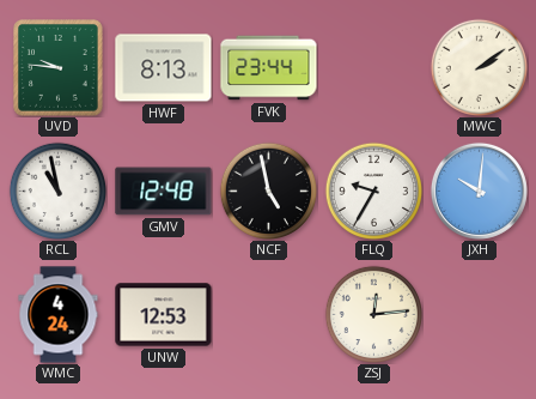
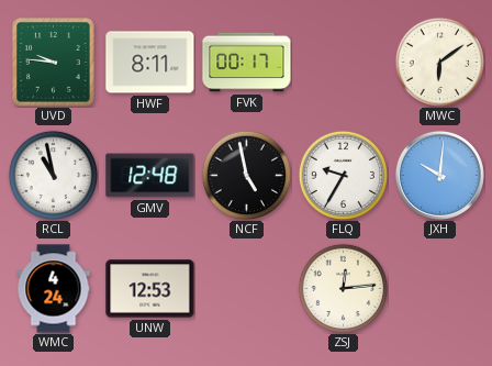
HWF: 8:13 -> 8:11
FVK: 23:44 -> 00:17
MWC: 2:09 -> 6:09
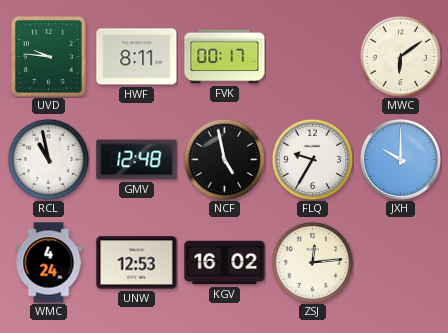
JXH: 10:01 -> 10:00
KGV: none -> 16:02
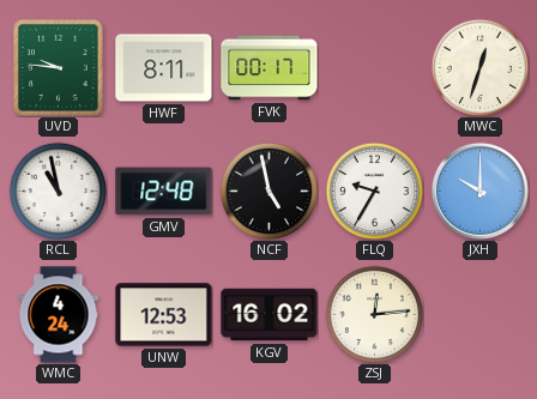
MWC: 6:09 -> 12:33
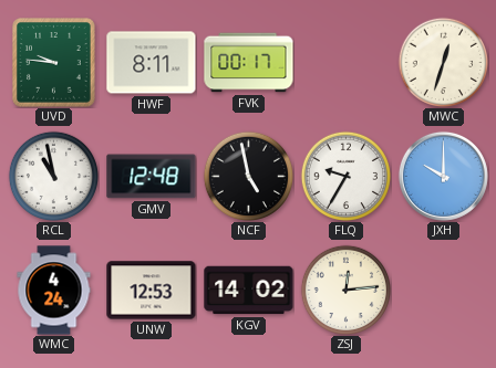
KGV: 16:02 -> 14:02
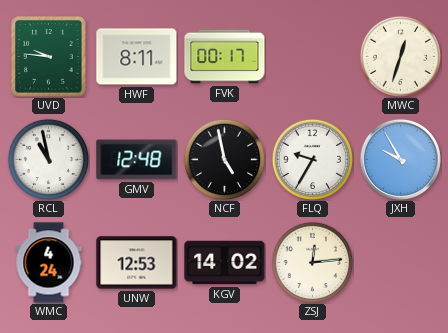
JXH: 10:00 -> 9:55
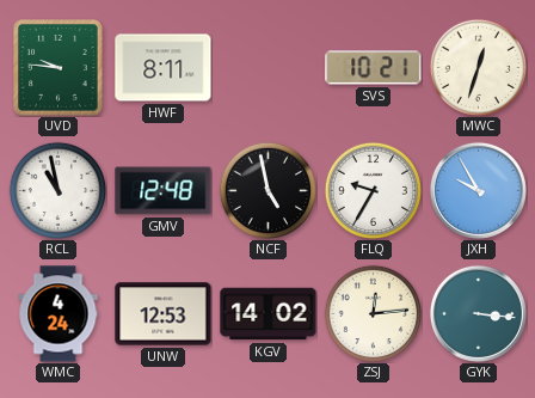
FVK: 00:17 -> none
SVS: none -> 10:21
GYK: none -> 3:16
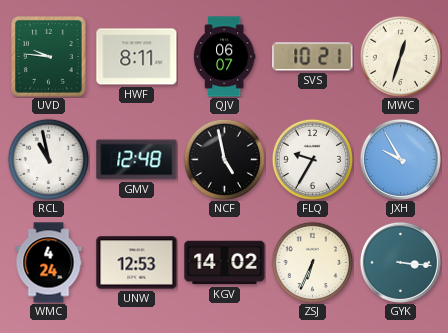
QJV: none -> 06:07
ZSJ: 12:14 -> 6:34
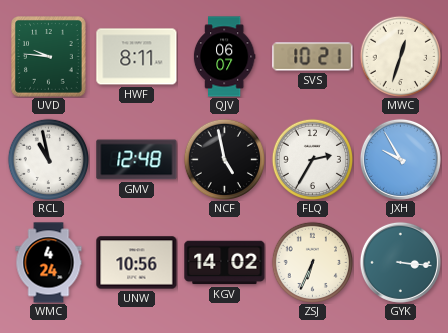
FLQ: 9:35 -> 2:35
UNW: 12:53 -> 10:56
